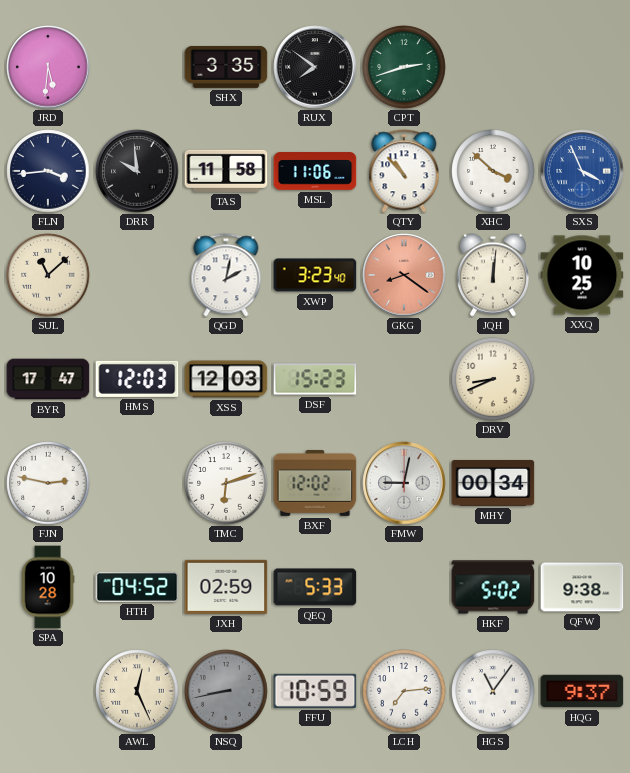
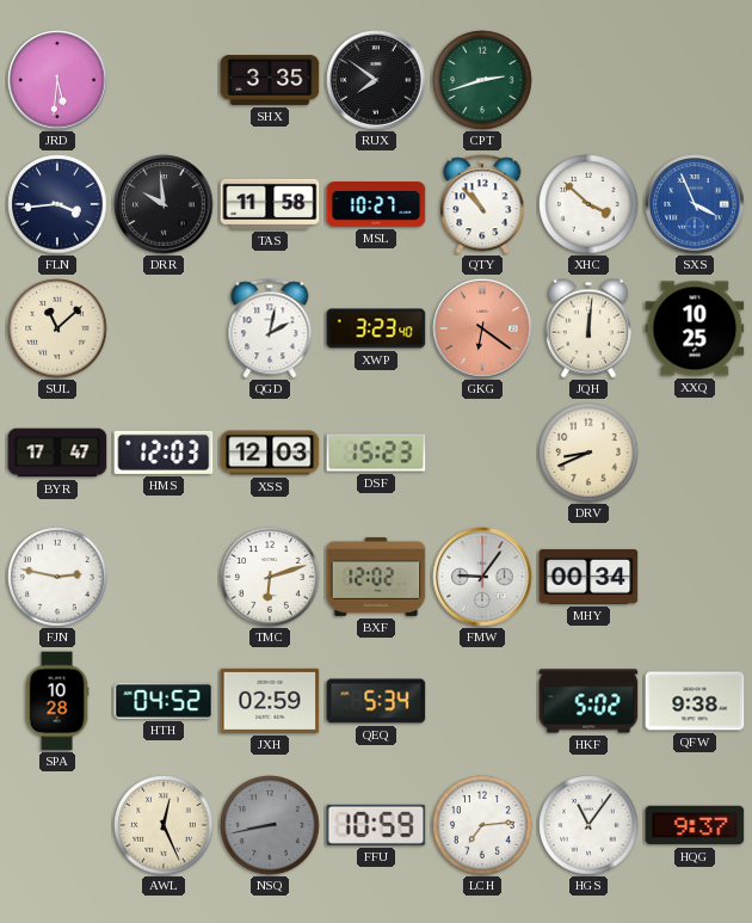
MSL: 11:06 -> 10:27
GKG: 8:21 -> 6:21
FMW: 9:02 -> 9:06
QEQ: 5:33 -> 5:34
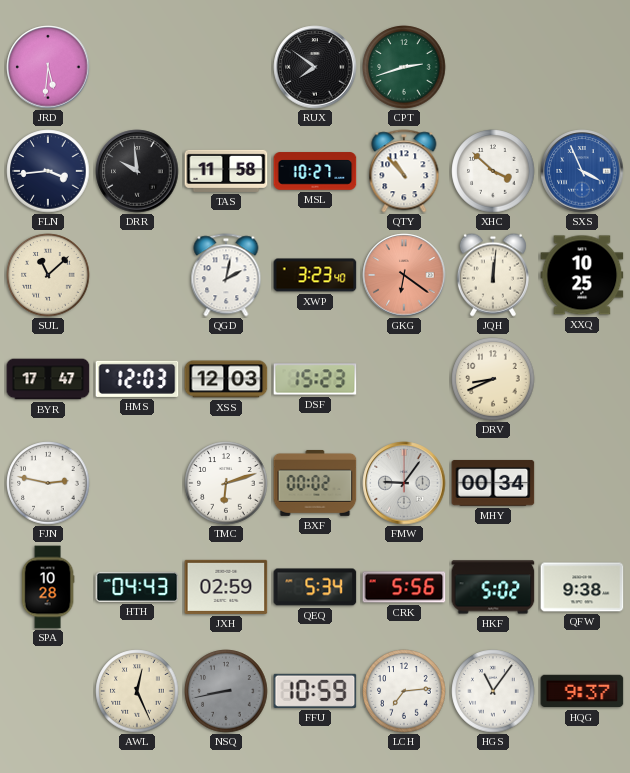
SHX: 3:35 -> none
BXF: 12:02 -> 00:02
HTH: 04:52 -> 04:43
CRK: none -> 5:56
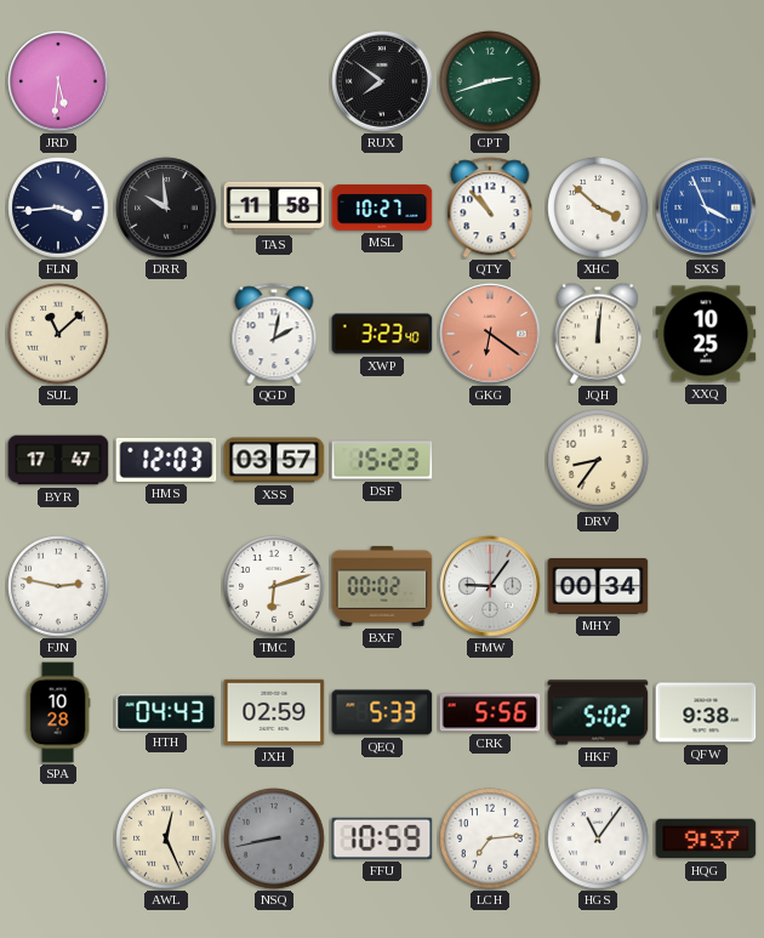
XSS: 12:03 -> 03:57
DRV: 8:41 -> 8:36
QEQ: 5:34 -> 5:33
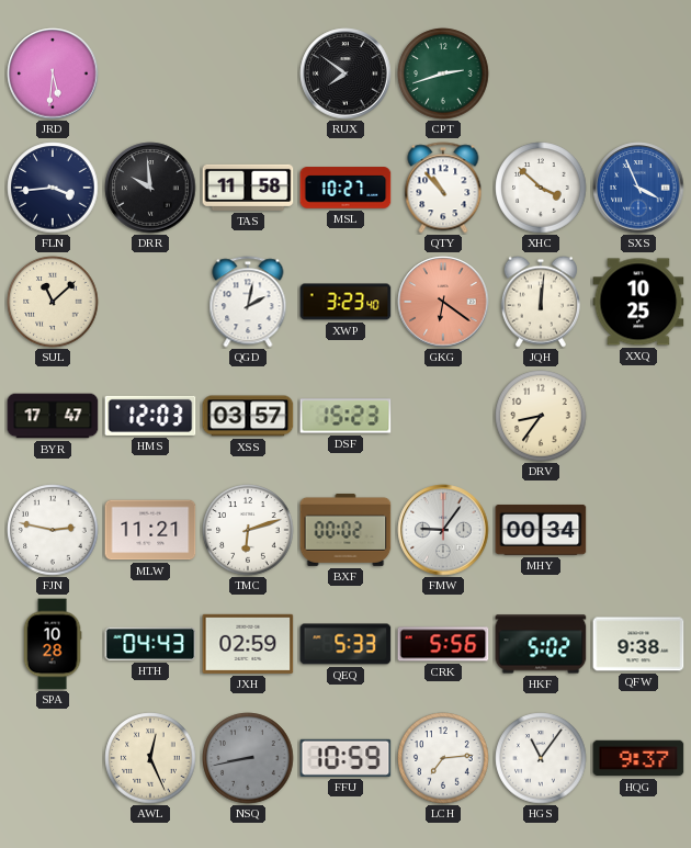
MLW: none -> 11:21
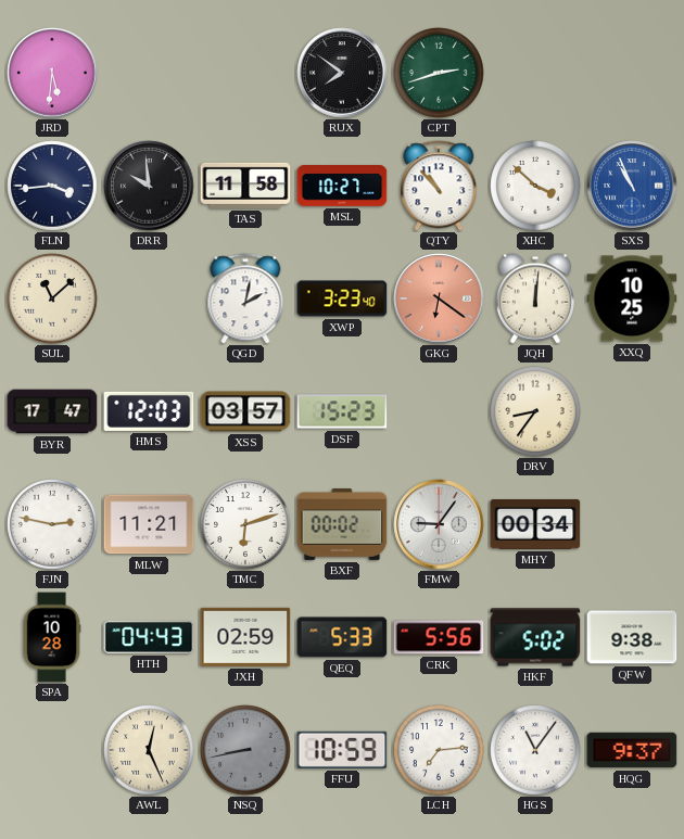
SXS: 3:56 -> 10:56
